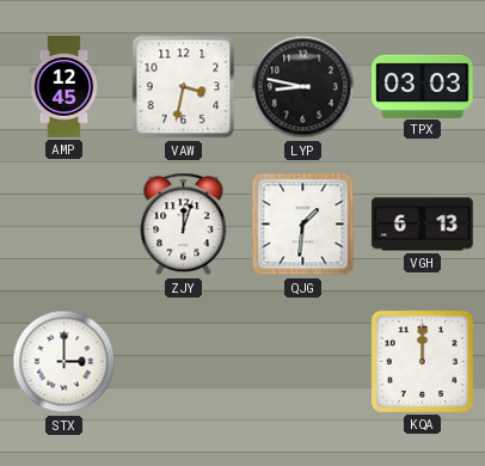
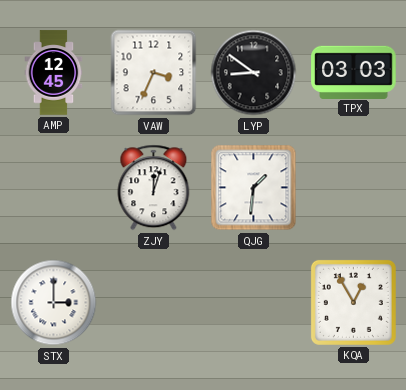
VAW: 3:32 -> 3:34
LYP: 8:47 -> 8:51
VGH: 6:13 -> none
KQA: 12:00 -> 12:55
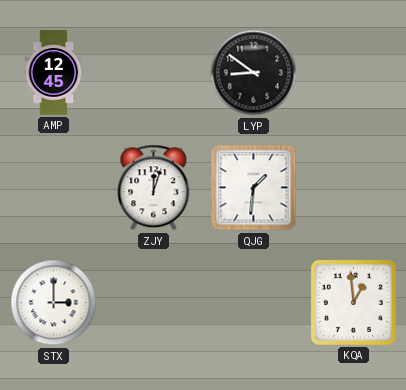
VAW: 3:34 -> none
TPX: 03:03 -> none
KQA: 12:55 -> 12:59
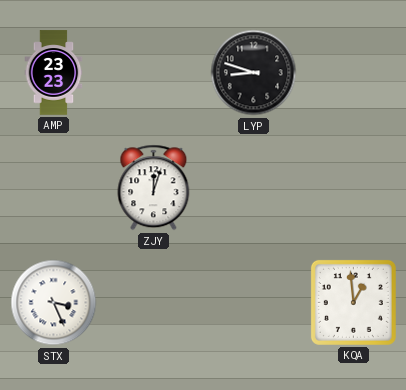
AMP: 12:45 -> 23:23
LYP: 8:51 -> 8:48
QJG: 1:31 -> none
STX: 3:00 -> 3:26
